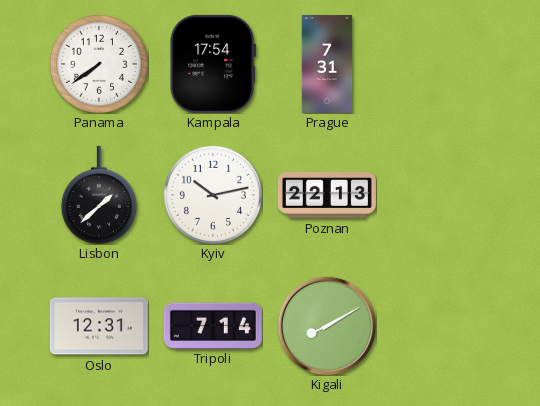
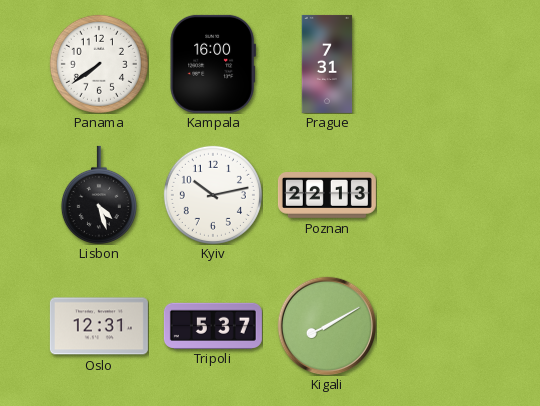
Kampala: 17:54 -> 16:00
Lisbon: 1:38 -> 4:27
Tripoli: 7:14 -> 5:37
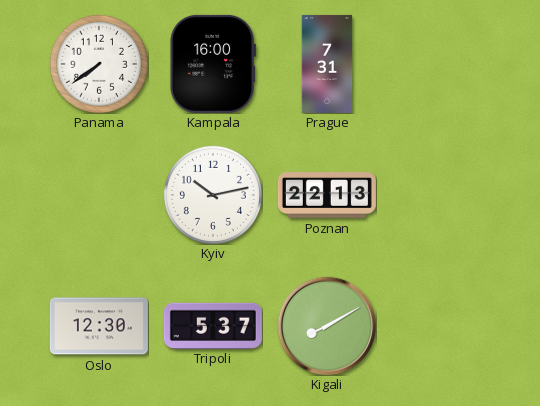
Lisbon: 4:27 -> none
Oslo: 12:31 -> 12:30
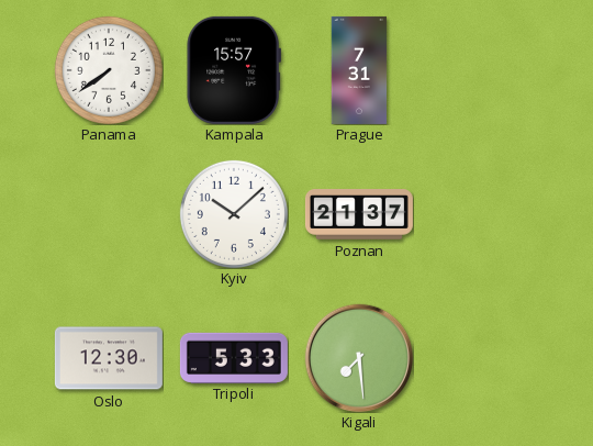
Kampala: 16:00 -> 15:57
Kyiv: 10:13 -> 10:08
Poznan: 22:13 -> 21:37
Tripoli: 5:37 -> 5:33
Kigali: 8:10 -> 7:29
